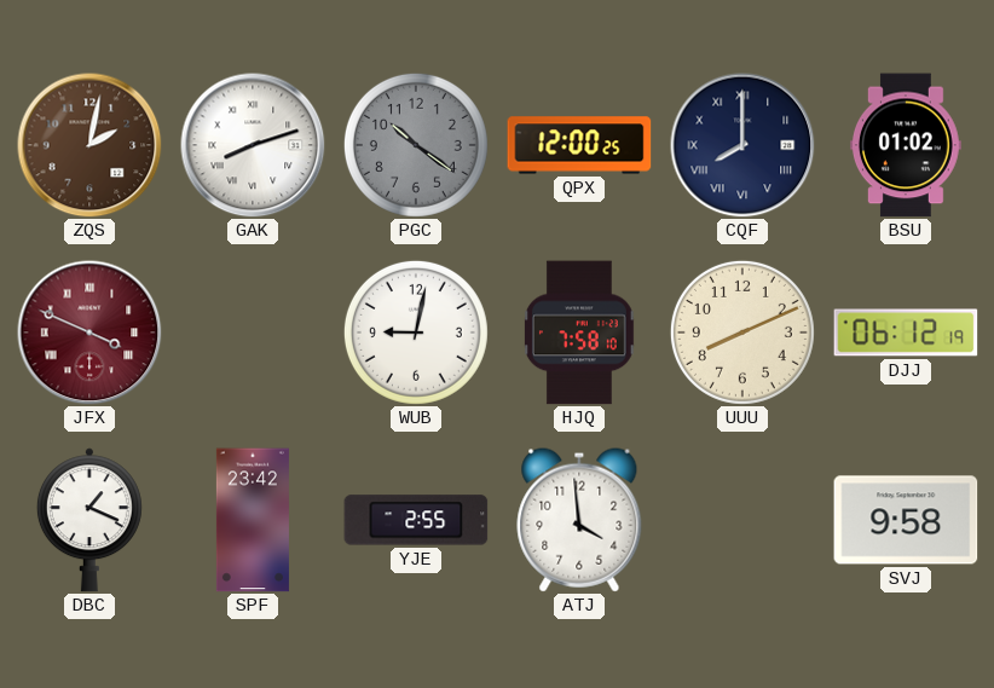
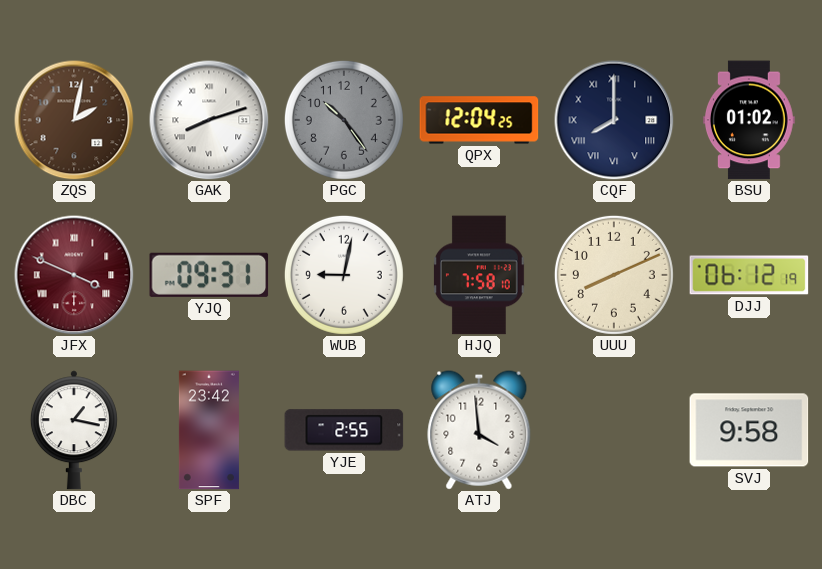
PGC: 10:21 -> 10:24
QPX: 12:00 -> 12:04
YJQ: none -> 09:31
DBC: 1:19 -> 1:17
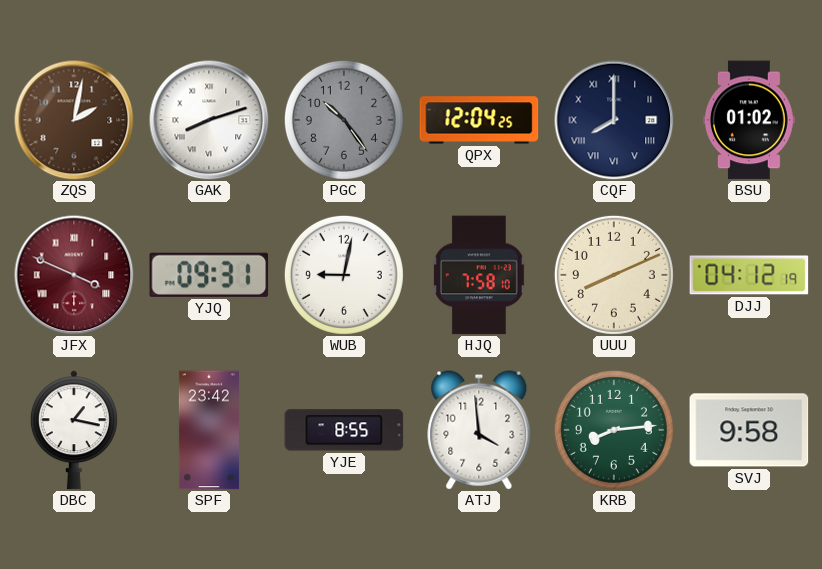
DJJ: 06:12 -> 04:12
YJE: 2:55 -> 8:55
KRB: none -> 8:14
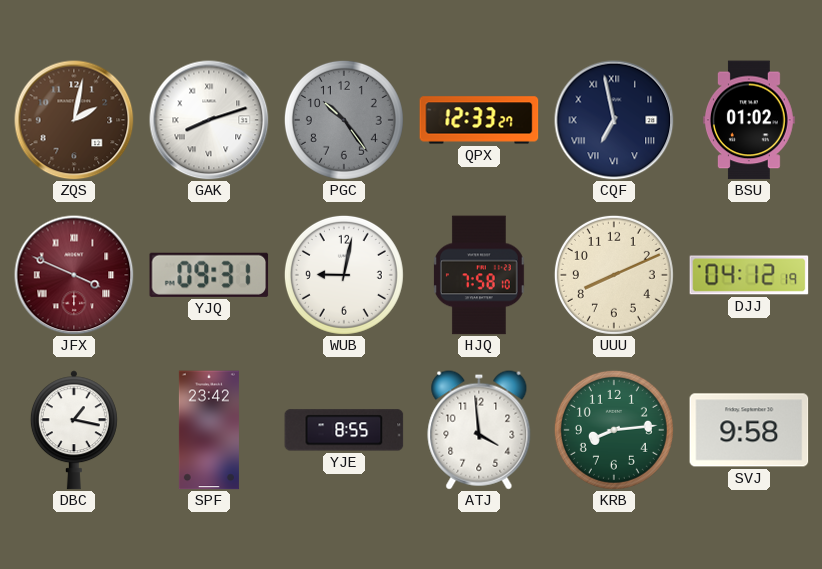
QPX: 12:04 -> 12:33
CQF: 8:00 -> 6:58
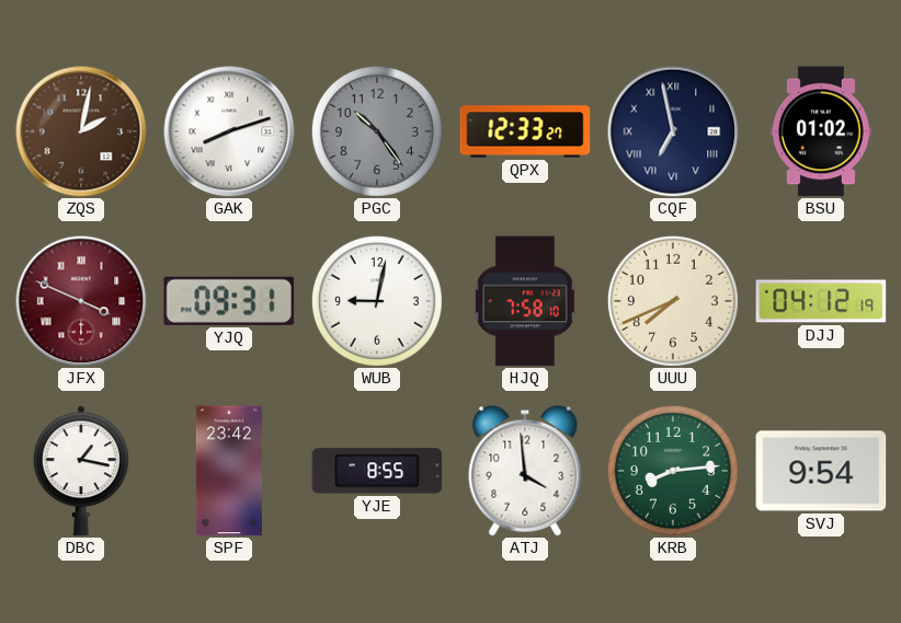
UUU: 8:11 -> 7:41
SVJ: 9:58 -> 9:54
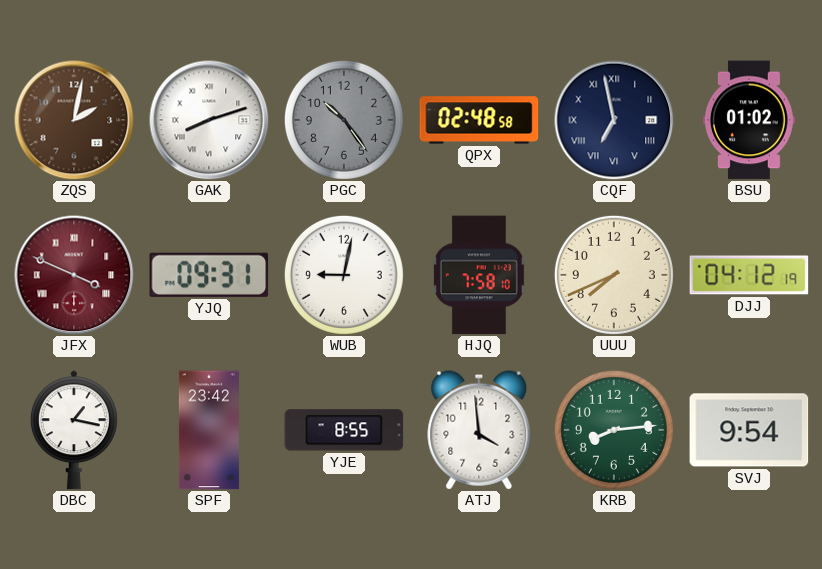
QPX: 12:33 -> 02:48
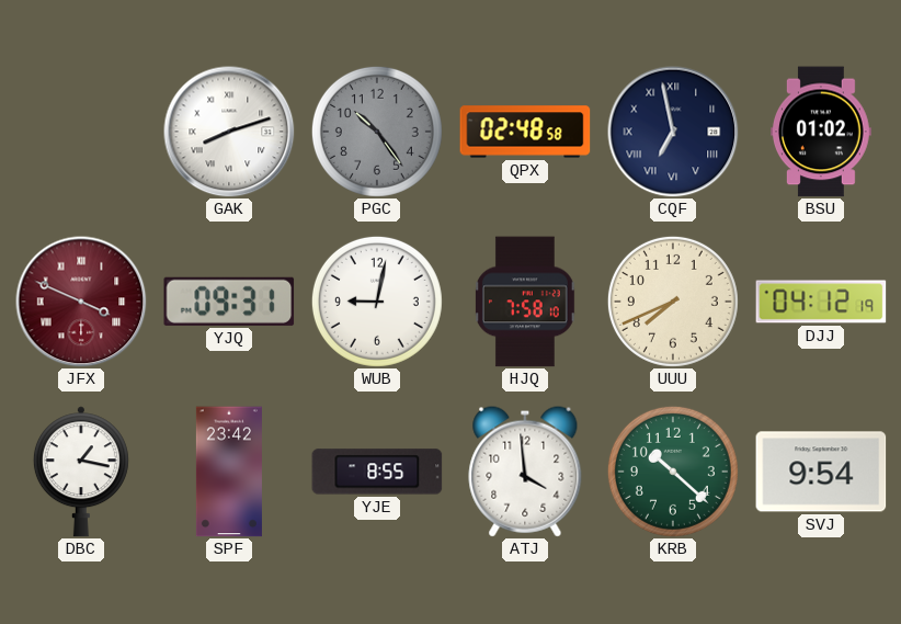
ZQS: 2:02 -> none
KRB: 8:14 -> 10:22
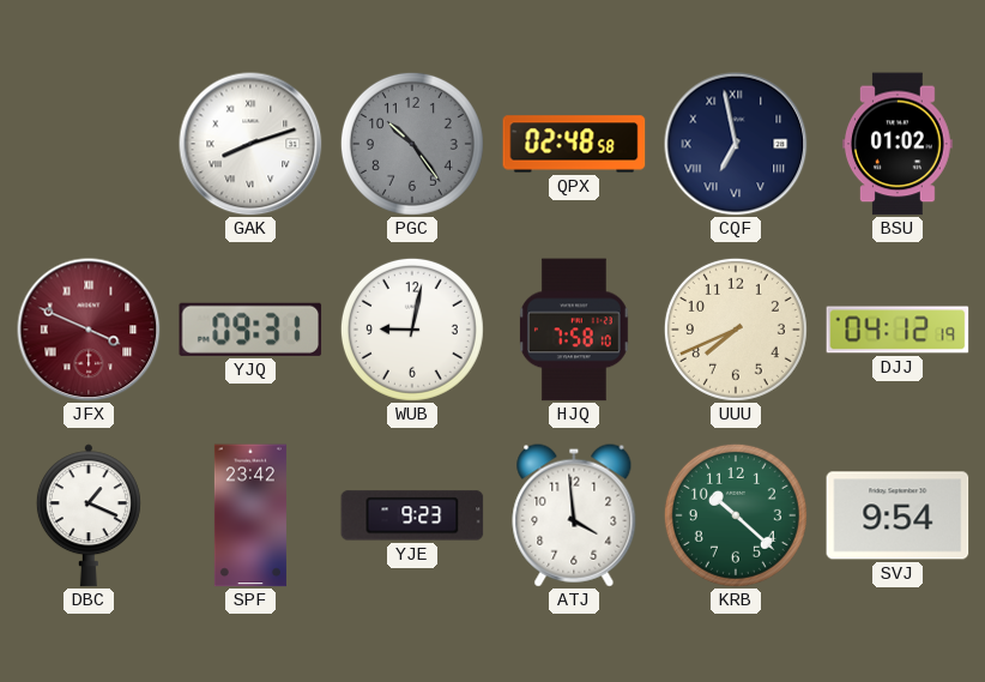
DBC: 1:17 -> 1:19
YJE: 8:55 -> 9:23
